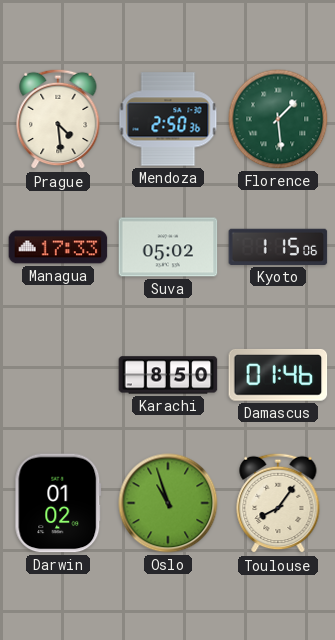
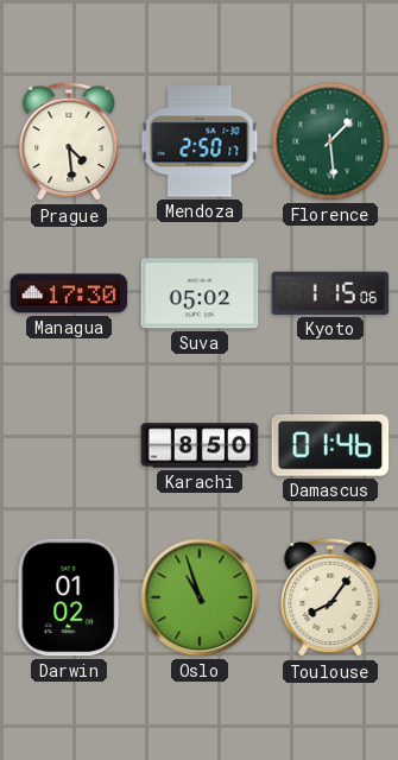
Mendoza: 2:50:36 -> 2:50:17
Managua: 17:33 -> 17:30
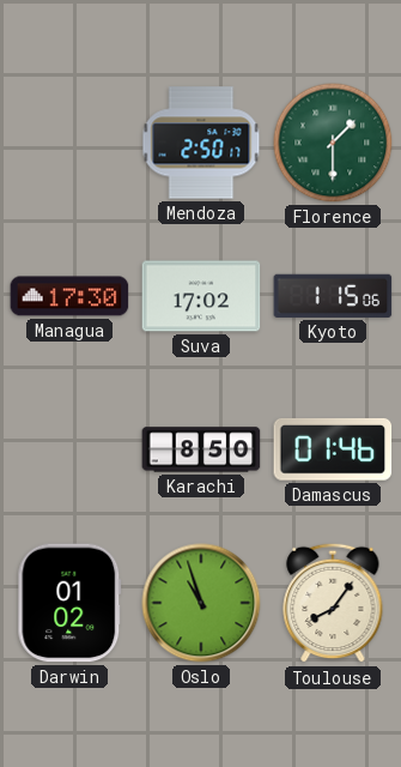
Prague: 4:29 -> none
Florence: 1:29 -> 1:30
Suva: 05:02 -> 17:02
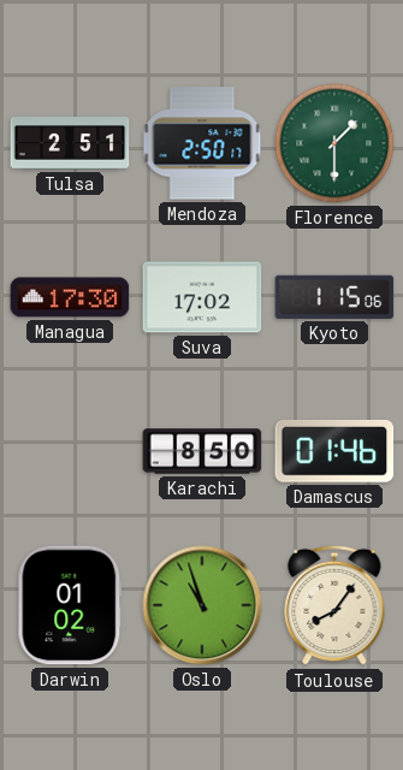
Tulsa: none -> 2:51
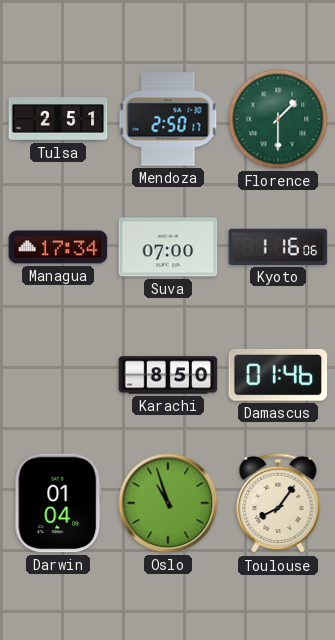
Managua: 17:30 -> 17:34
Suva: 17:02 -> 07:00
Kyoto: 1:15 -> 1:16
Darwin: 01:02 -> 01:04
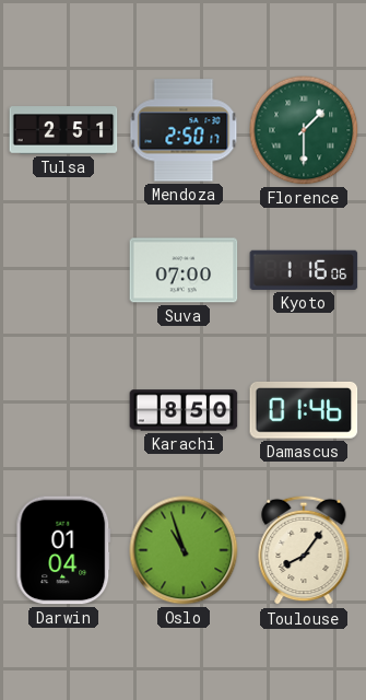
Managua: 17:34 -> none
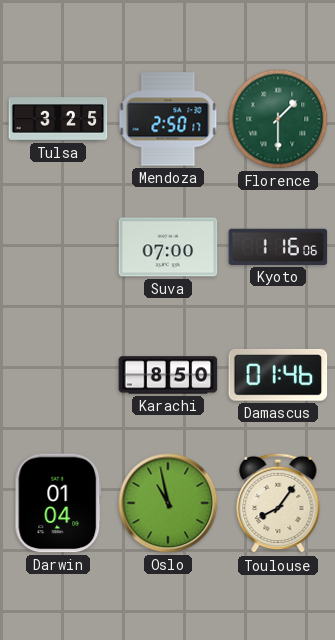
Tulsa: 2:51 -> 3:25
Oslo: 10:57 -> 10:58
